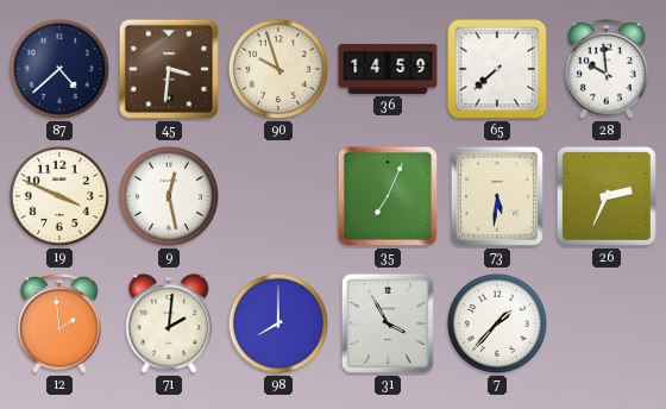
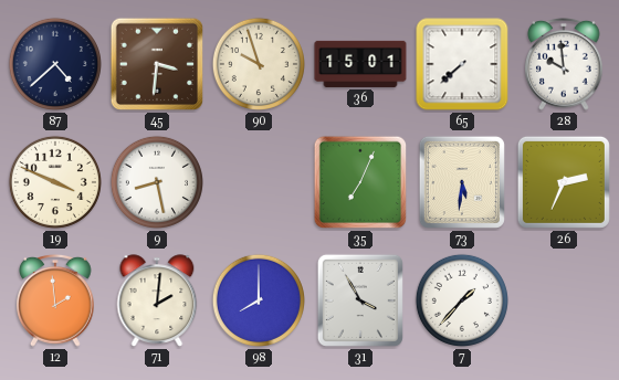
36: 14:59 -> 15:01
9: 12:28 -> 8:28
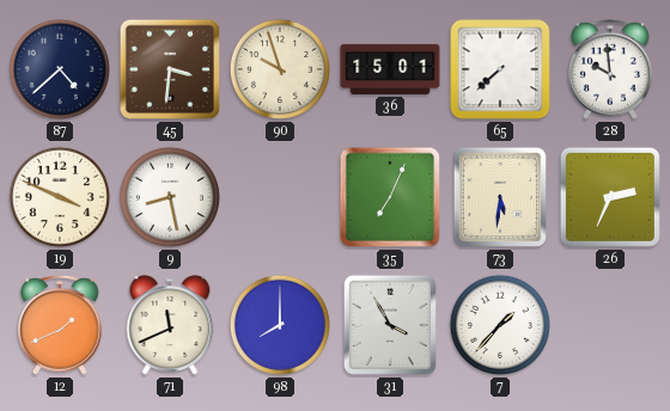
12: 1:59 -> 1:41
71: 2:01 -> 11:41
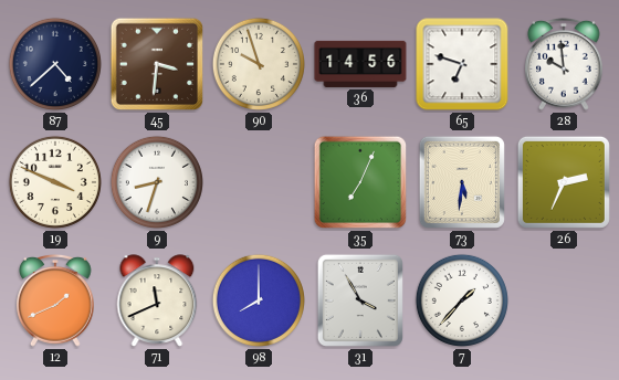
36: 15:01 -> 14:56
65: 7:38 -> 6:48
9: 8:28 -> 8:33
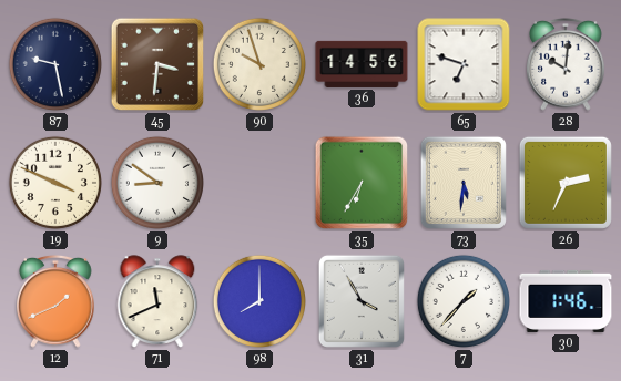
87: 4:38 -> 9:28
28: 9:59 -> 10:01
9: 8:33 -> 8:51
35: 7:04 -> 6:35
30: none -> 1:46
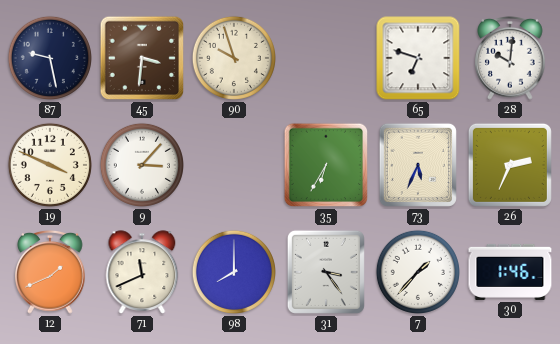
36: 14:56 -> none
9: 8:51 -> 3:07
73: 5:31 -> 5:34
31: 3:55 -> 3:24
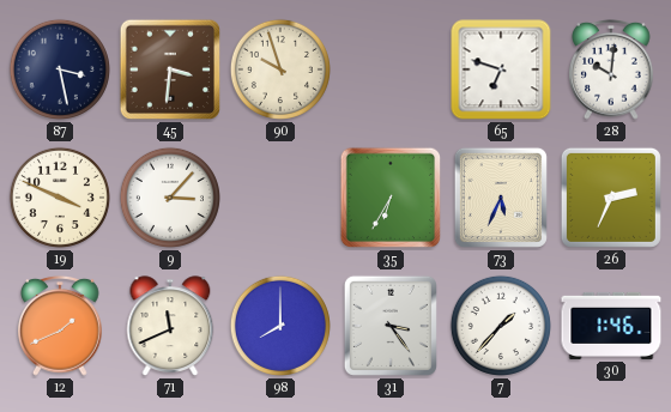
87: 9:28 -> 3:28
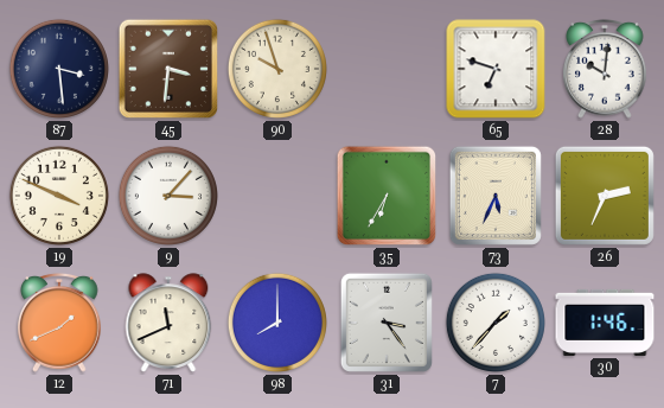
87: 3:28 -> 3:29
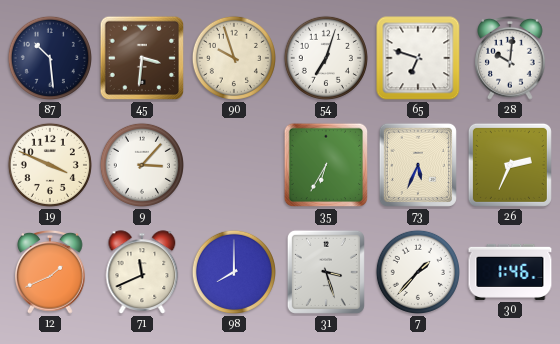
87: 3:29 -> 10:29
54: none -> 7:03
31: 3:24 -> 3:27
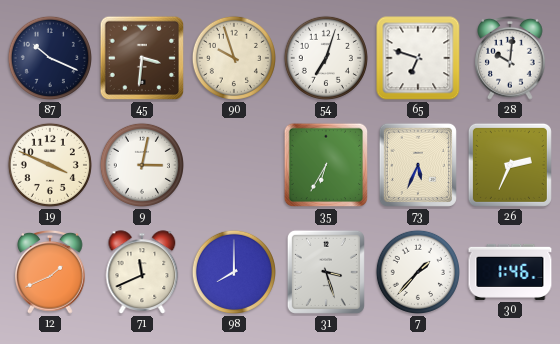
87: 10:29 -> 10:19
9: 3:07 -> 3:02
